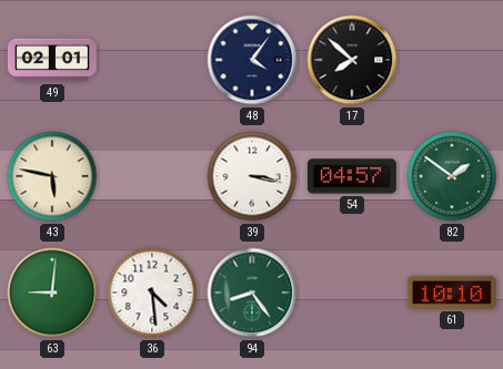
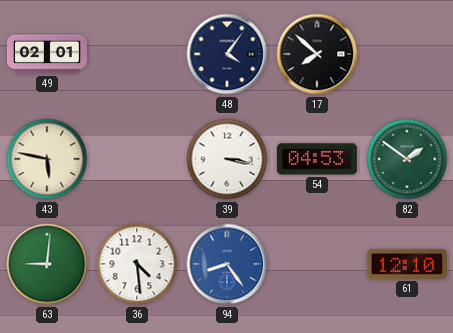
54: 04:57 -> 04:53
94 dial: green -> blue
61: 10:10 -> 12:10
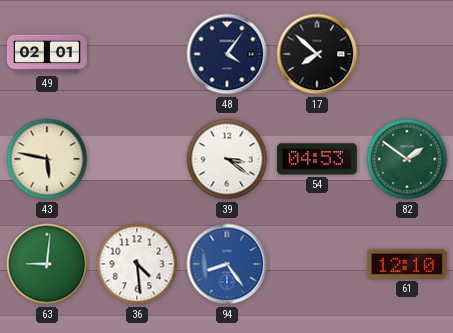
39: 3:17 -> 3:21
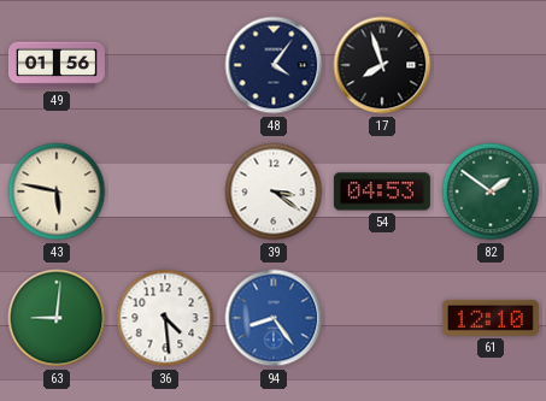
49: 02:01 -> 01:56
17: 7:52 -> 7:57
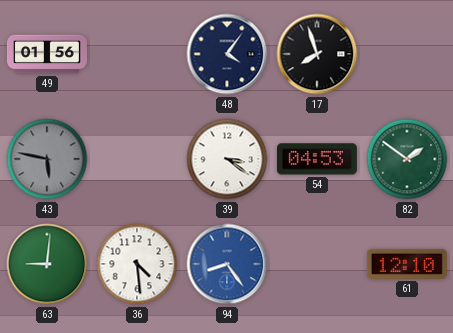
43 dial: cream -> grey
